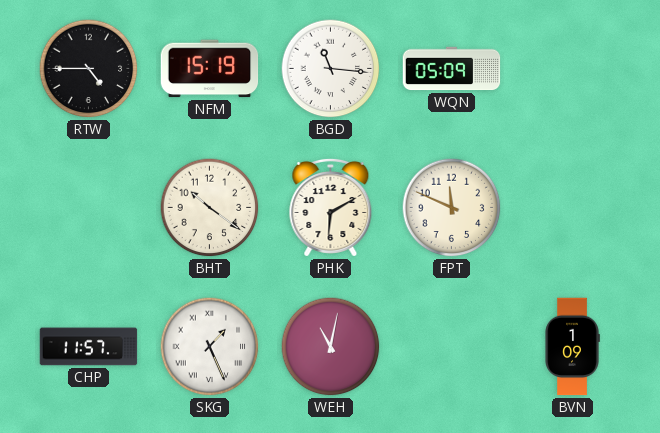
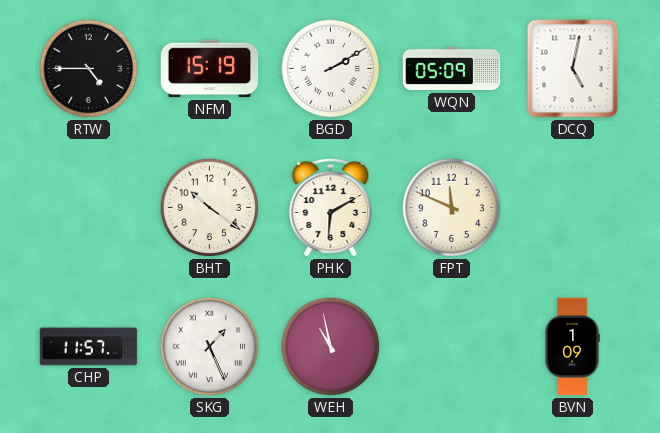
BGD: 11:16 -> 2:10
DCQ: none -> 5:02
WEH: 11:02 -> 10:58
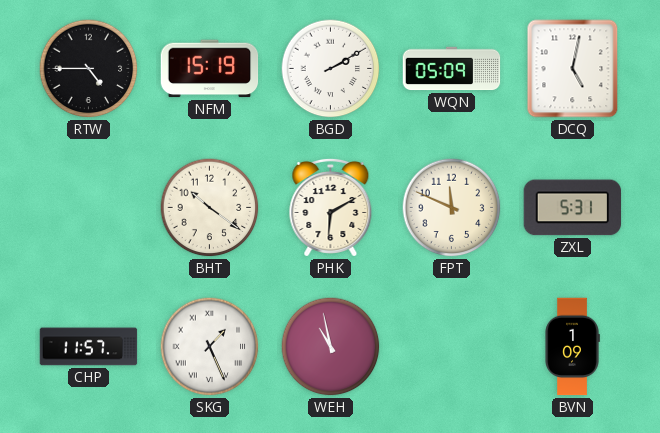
ZXL: none -> 5:31
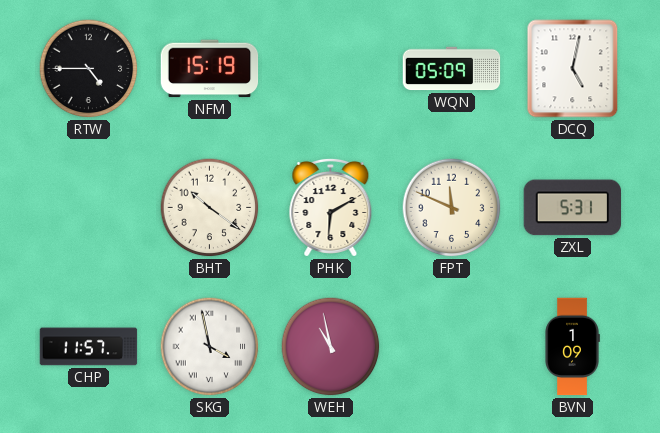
BGD: 2:10 -> none
SKG: 1:26 -> 3:58
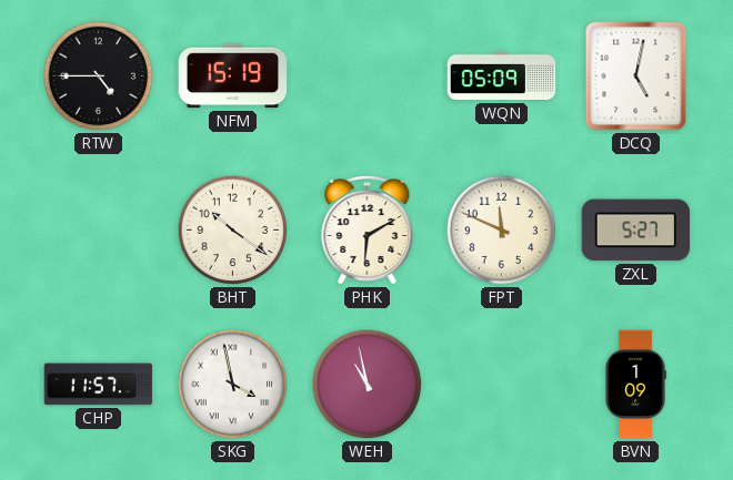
ZXL: 5:31 -> 5:27
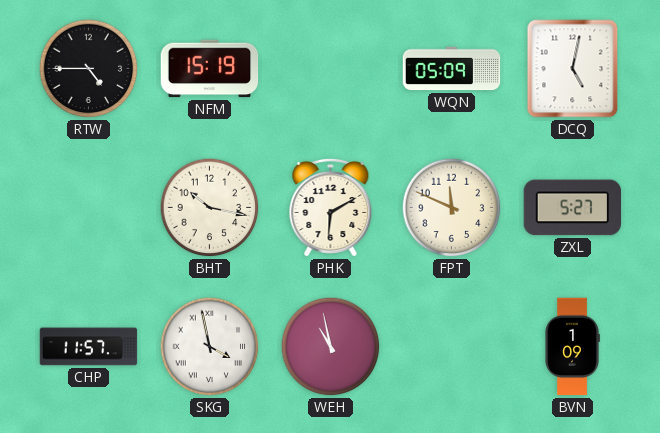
BHT: 10:21 -> 10:17
